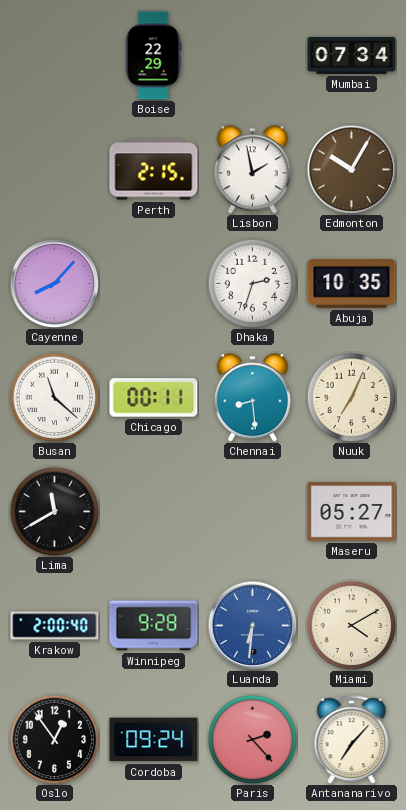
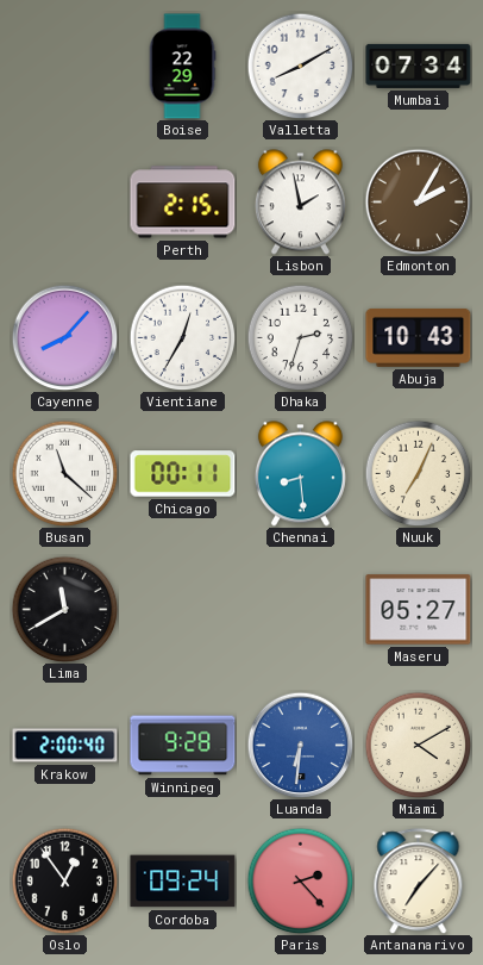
Valletta: none -> 8:10
Edmonton: 10:05 -> 2:05
Vientiane: none -> 12:35
Abuja: 10:35 -> 10:43
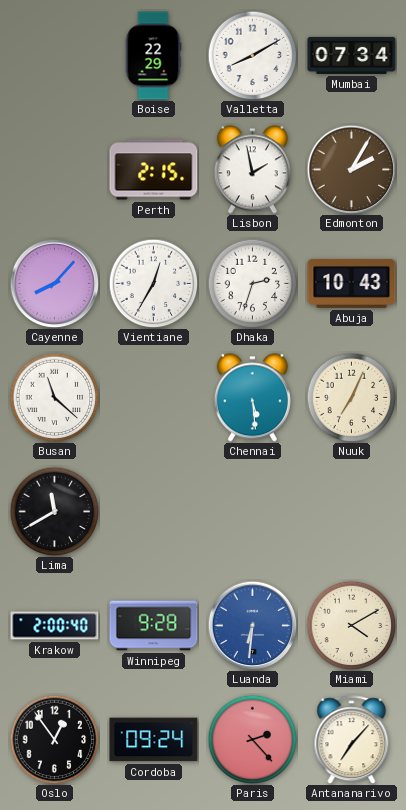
Chicago: 00:11 -> none
Chennai: 8:29 -> 5:29
Maseru: 05:27 -> none
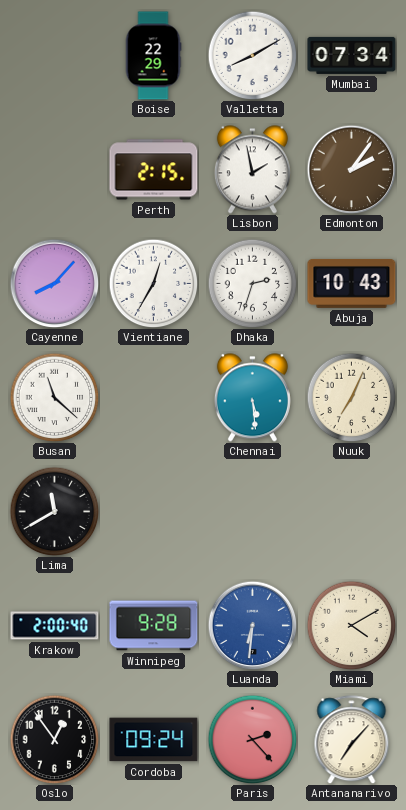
Edmonton: 2:05 -> 2:06
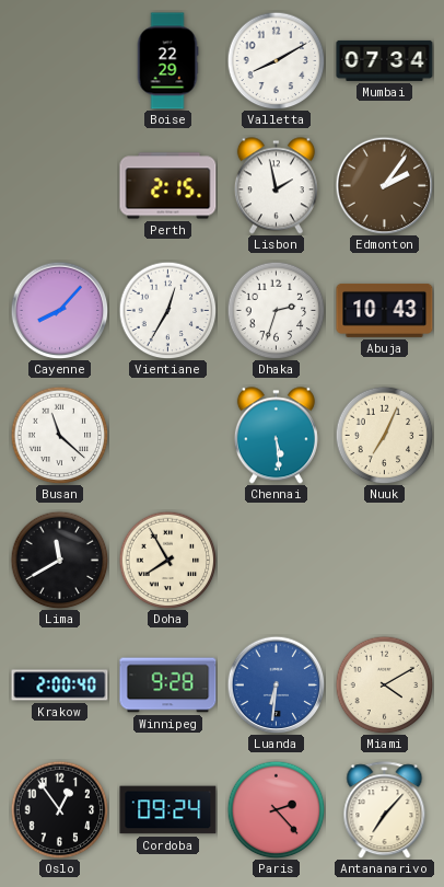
Doha: none -> 7:55
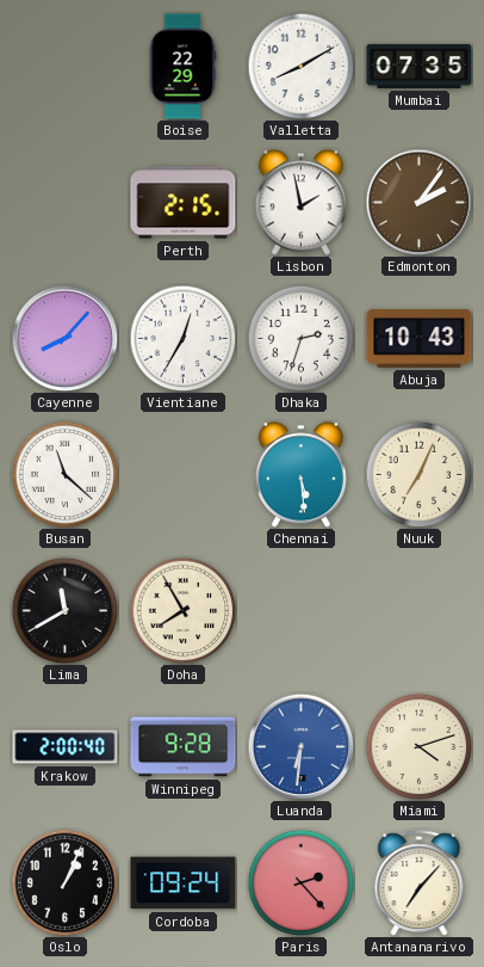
Mumbai: 07:34 -> 07:35
Miami: 4:10 -> 4:12
Oslo: 12:54 -> 1:04
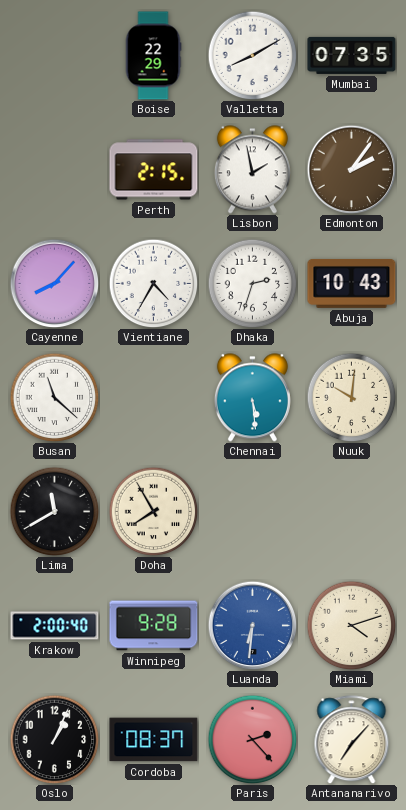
Vientiane: 12:35 -> 4:35
Nuuk: 7:04 -> 10:01
Cordoba: 09:24 -> 08:37
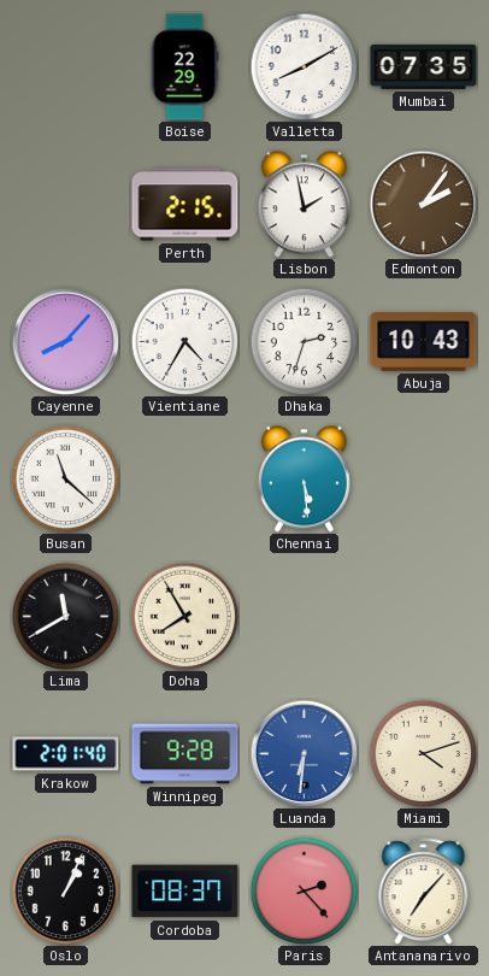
Nuuk: 10:01 -> none
Krakow: 2:00 -> 2:01
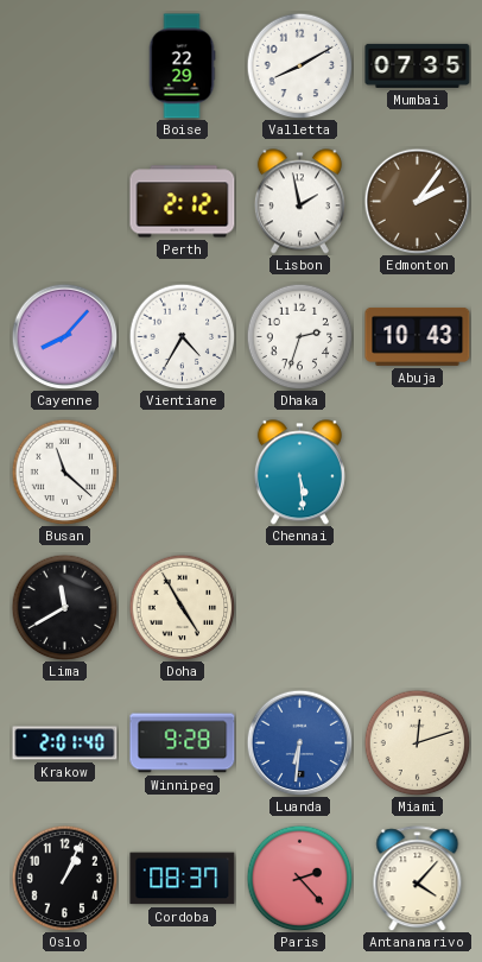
Perth: 2:15 -> 2:12
Doha: 7:55 -> 4:55
Miami: 4:12 -> 12:12
Antananarivo: 7:07 -> 4:07
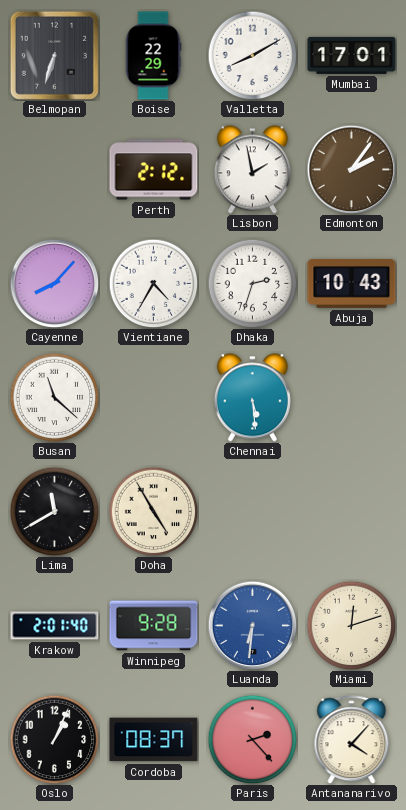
Belmopan: none -> 6:33
Mumbai: 07:35 -> 17:01
